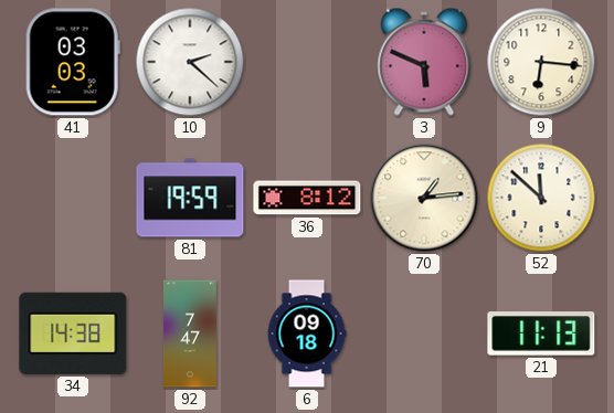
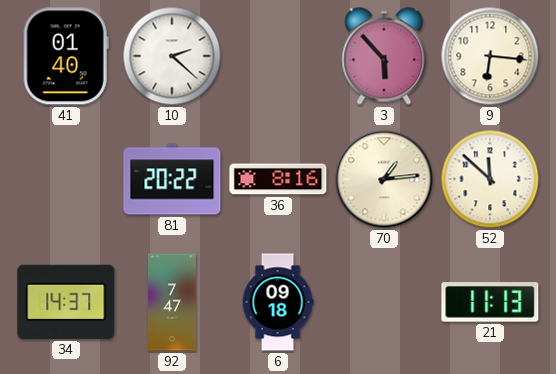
41: 03:03 -> 01:40
3: 5:49 -> 5:53
81: 19:59 -> 20:22
36: 8:12 -> 8:16
34: 14:38 -> 14:37
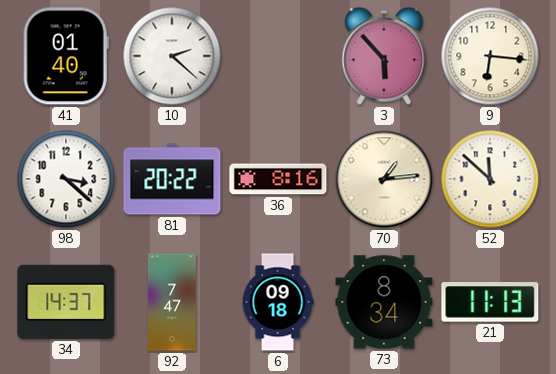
98: none -> 3:22
73: none -> 8:34
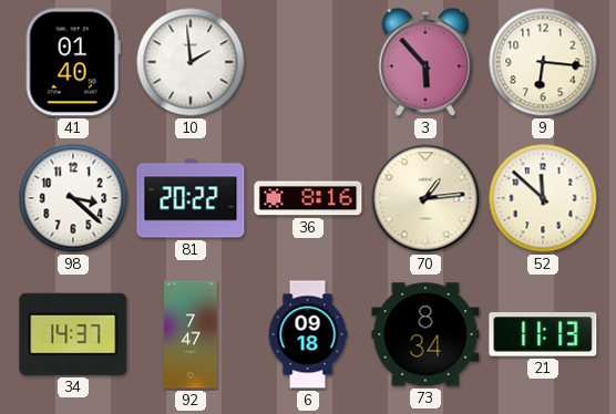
10: 2:22 -> 1:59
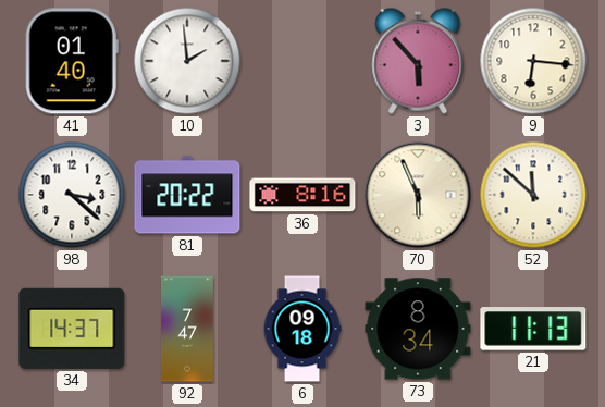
70: 1:14 -> 5:56
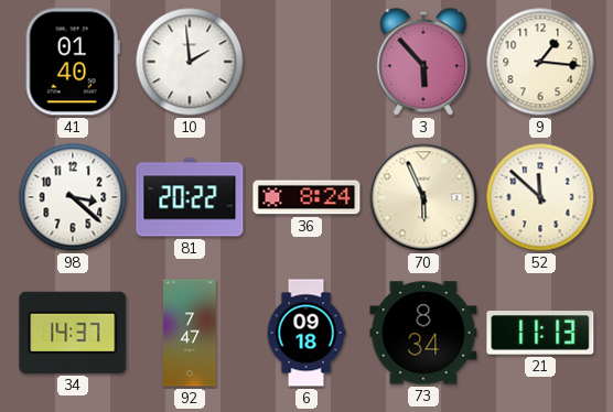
9: 6:16 -> 1:16
36: 8:16 -> 8:24
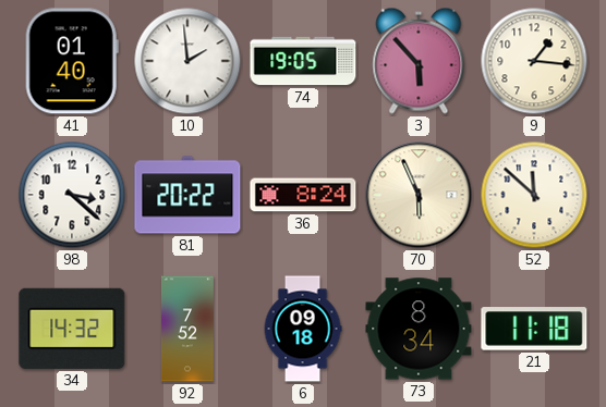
74: none -> 19:05
34: 14:37 -> 14:32
92: 7:47 -> 7:52
21: 11:13 -> 11:18
